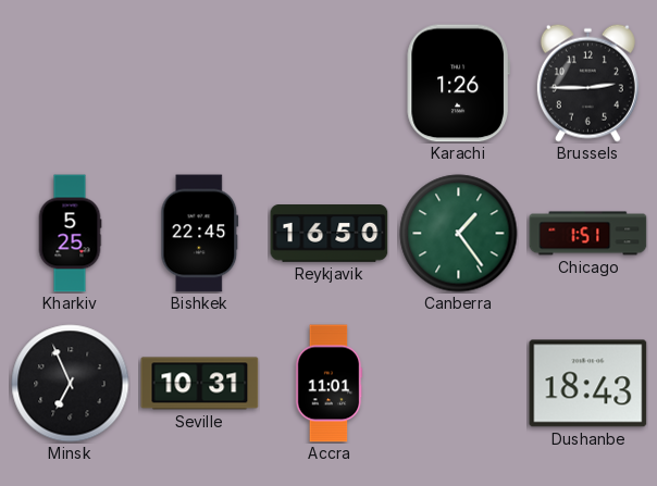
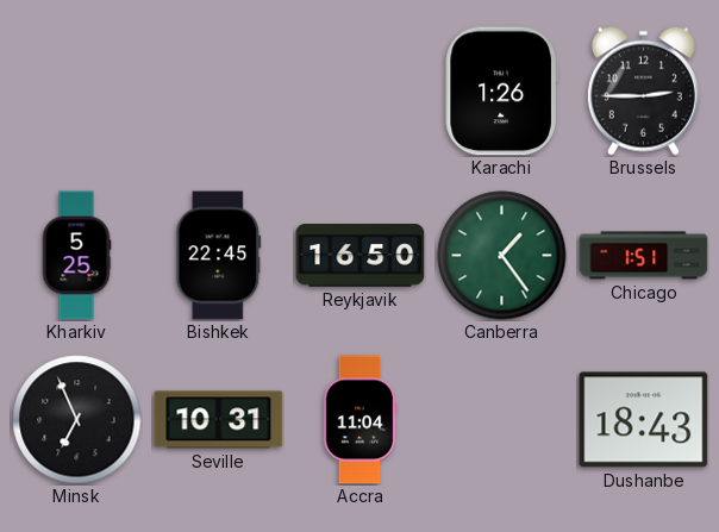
Accra: 11:01 -> 11:04
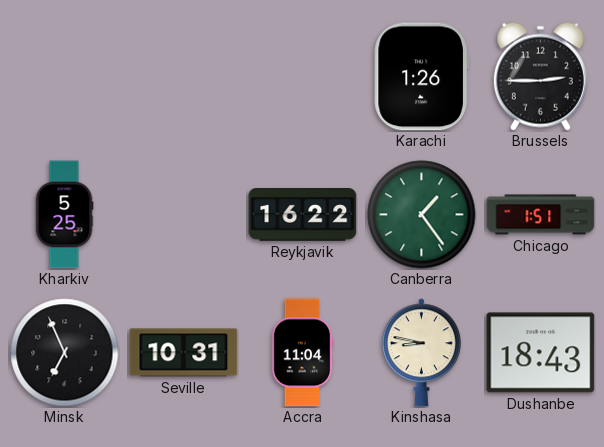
Bishkek: 22:45 -> none
Reykjavik: 16:50 -> 16:22
Kinshasa: none -> 8:47
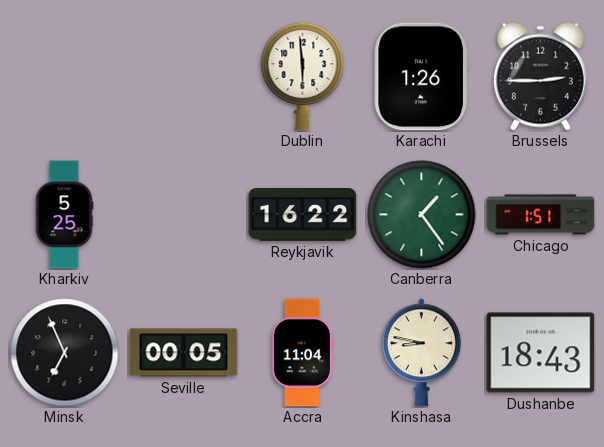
Dublin: none -> 5:59
Seville: 10:31 -> 00:05
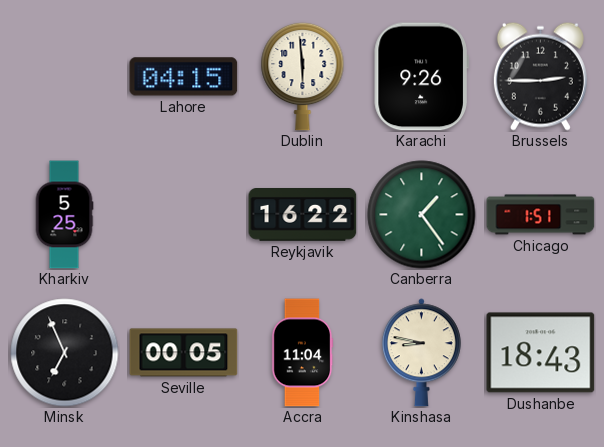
Lahore: none -> 04:15
Karachi: 1:26 -> 9:26
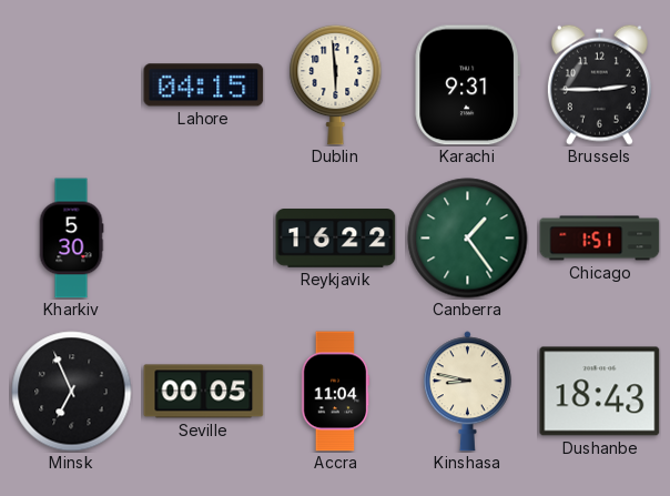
Karachi: 9:26 -> 9:31
Kharkiv: 5:25 -> 5:30
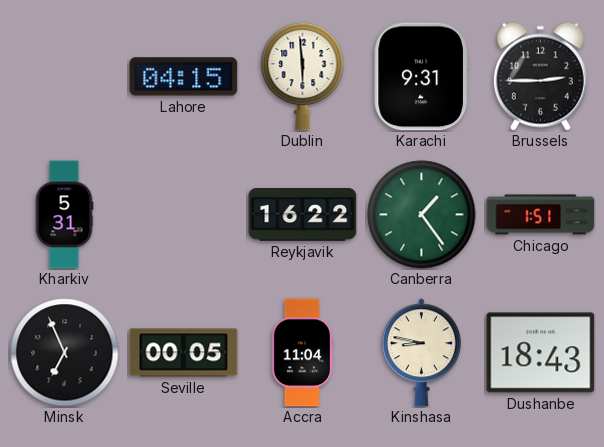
Kharkiv: 5:30 -> 5:31
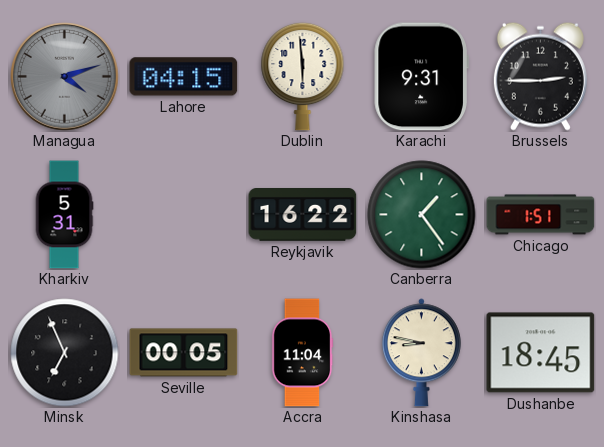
Managua: none -> 4:12
Dushanbe: 18:43 -> 18:45
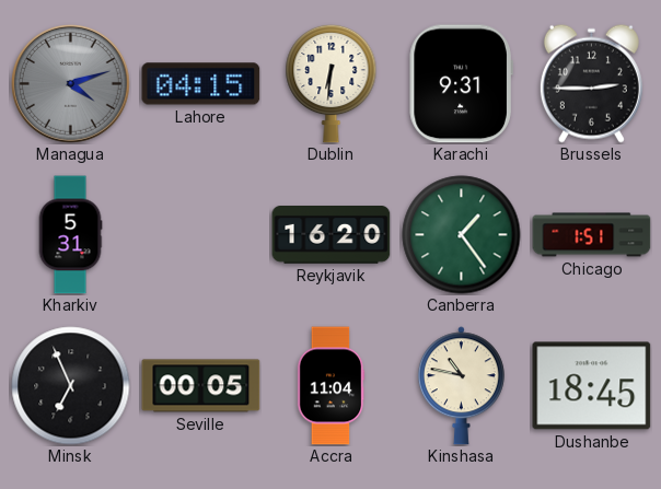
Dublin: 5:59 -> 6:31
Reykjavik: 16:22 -> 16:20
Kinshasa: 8:47 -> 10:47
